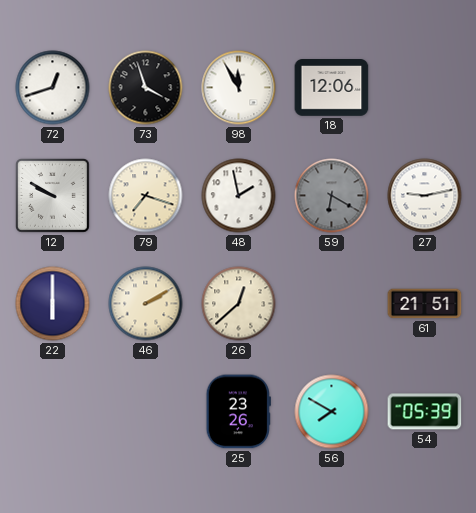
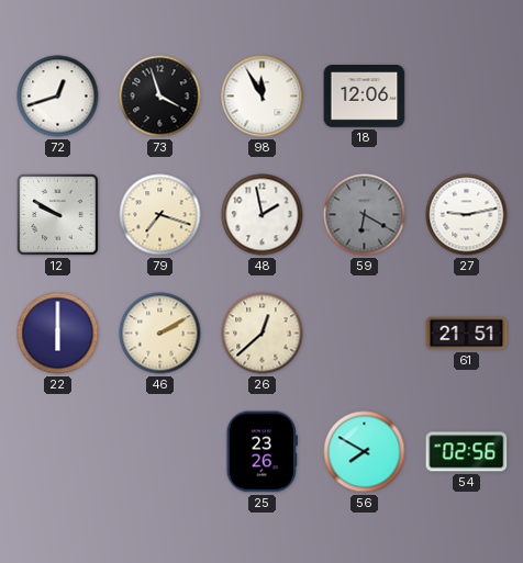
54: 05:39 -> 02:56
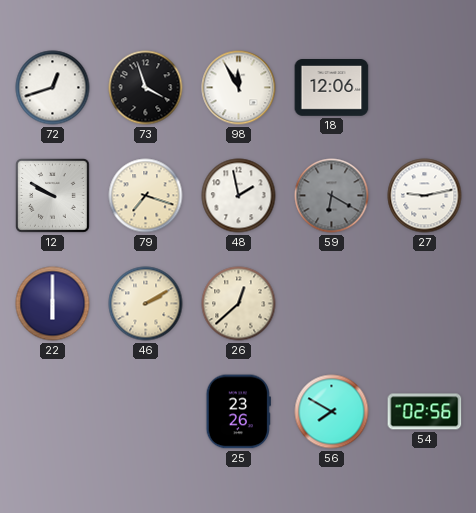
61: 21:51 -> none
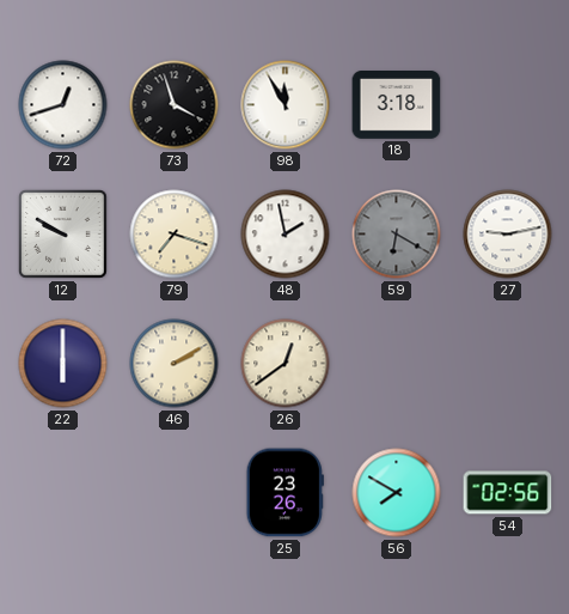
18: 12:06 -> 3:18
26: 12:38 -> 12:39
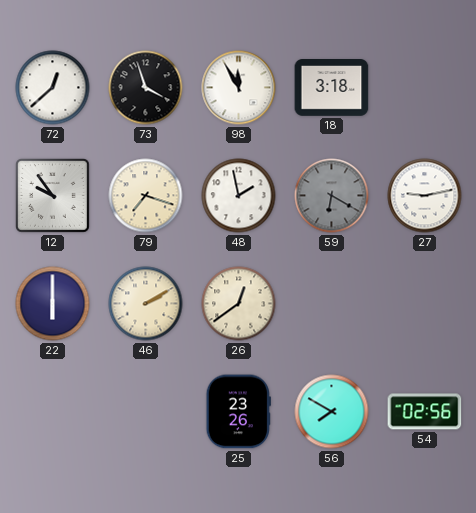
72: 12:42 -> 12:38
12: 9:50 -> 9:54
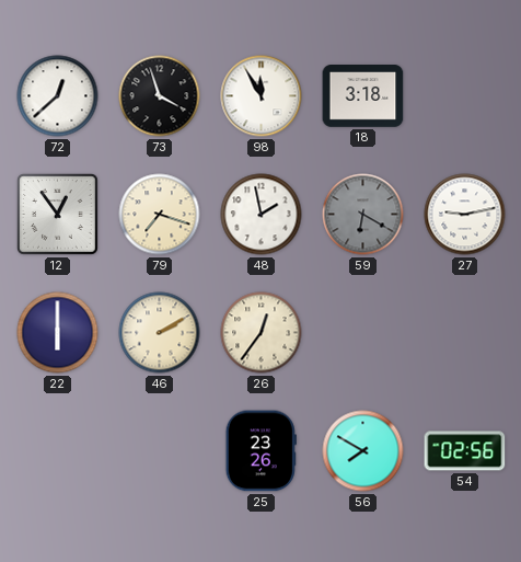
12: 9:54 -> 12:54
26: 12:39 -> 12:36
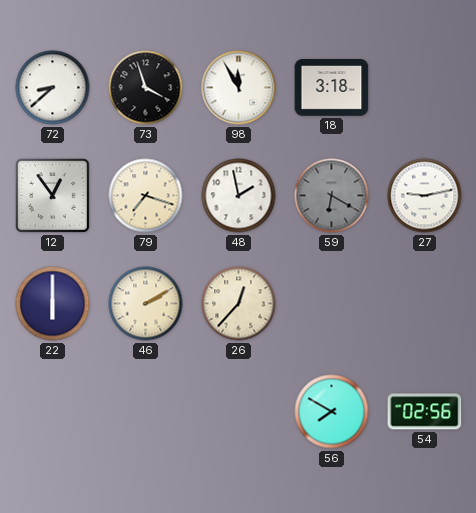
72: 12:38 -> 8:38
26: 12:36 -> 12:37
25: 23:26 -> none
